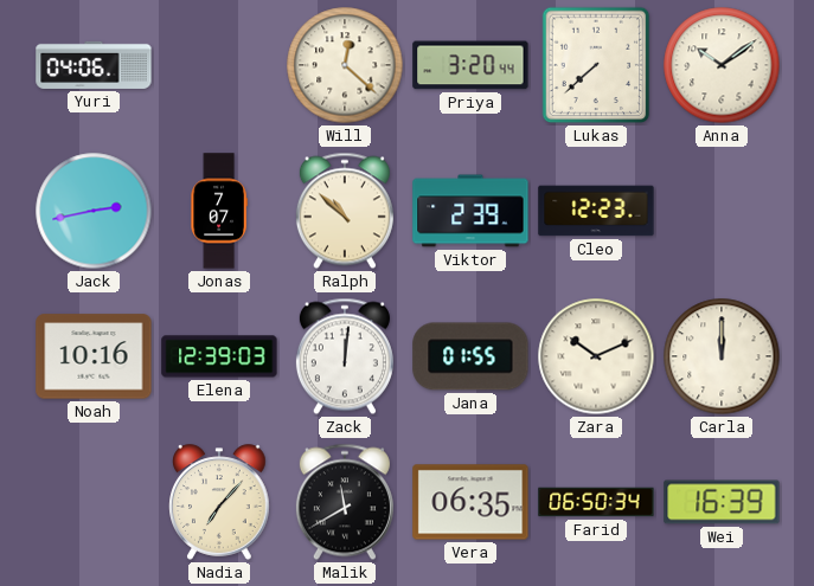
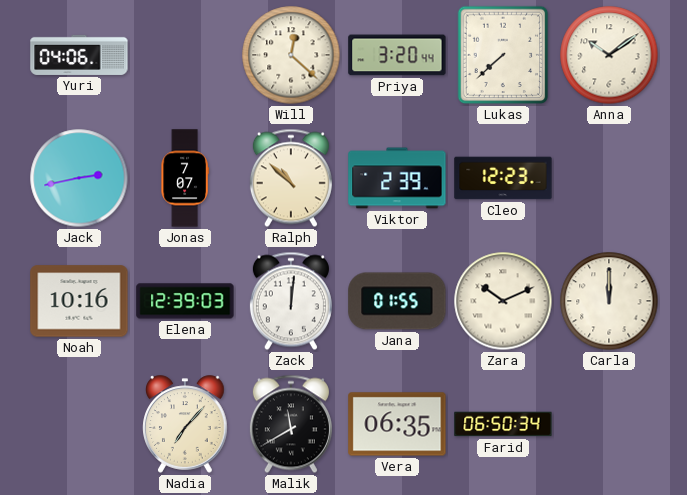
Wei: 16:39 -> none
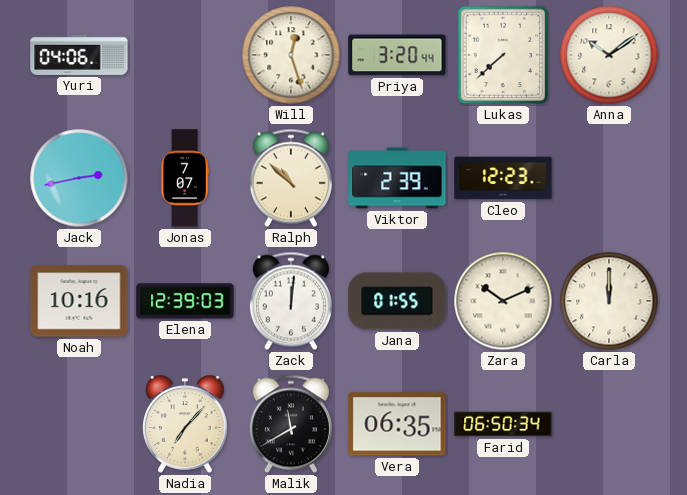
Will: 12:22 -> 12:27
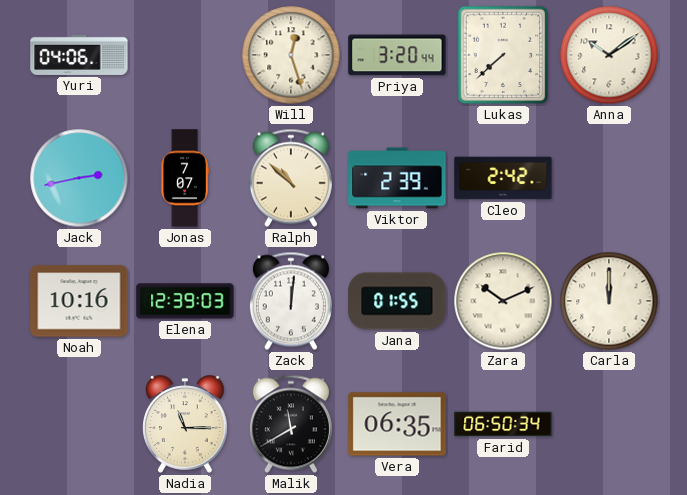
Cleo: 12:23 -> 2:42
Nadia: 7:07 -> 11:15
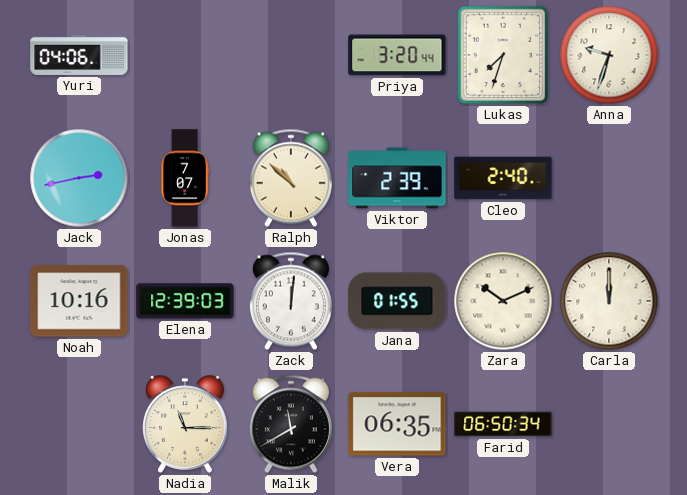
Will: 12:27 -> none
Lukas: 7:38 -> 7:33
Anna: 10:09 -> 9:33
Cleo: 2:42 -> 2:40
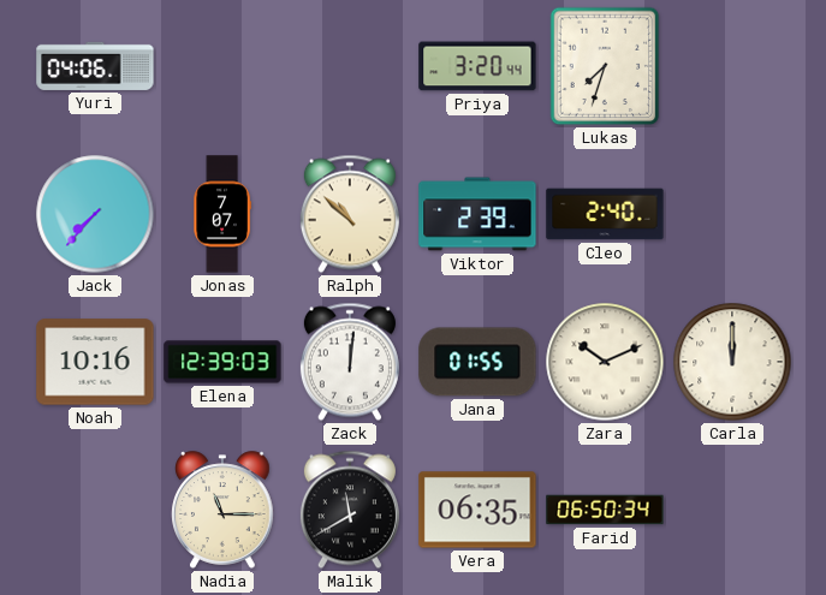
Anna: 9:33 -> none
Jack: 2:43 -> 7:37
